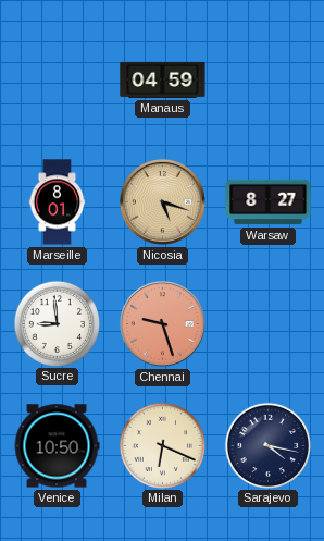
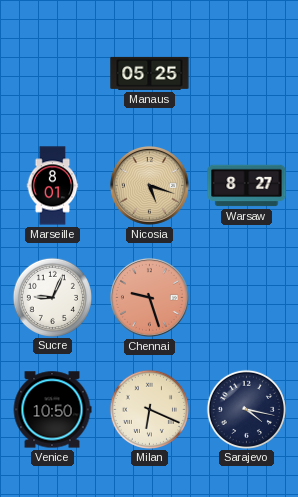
Manaus: 04:59 -> 05:25
Sucre: 8:59 -> 9:04
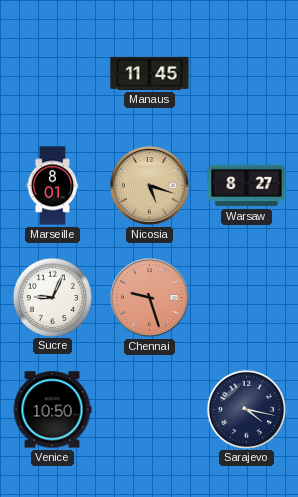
Manaus: 05:25 -> 11:45
Milan: 6:19 -> none
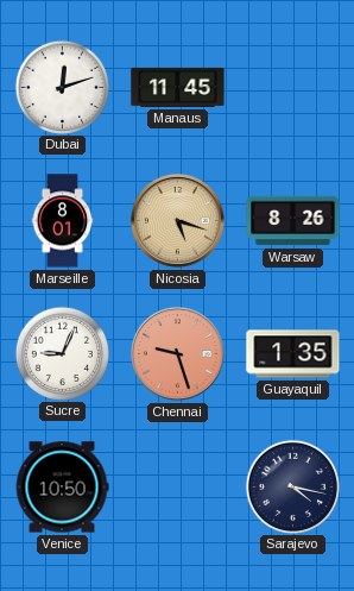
Dubai: none -> 12:12
Warsaw: 8:27 -> 8:26
Guayaquil: none -> 1:35
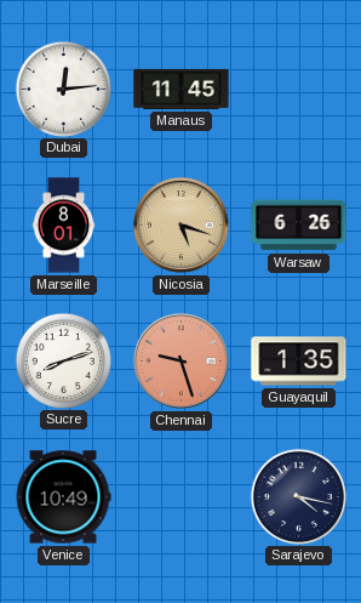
Dubai: 12:12 -> 12:14
Warsaw: 8:26 -> 6:26
Sucre: 9:04 -> 8:12
Venice: 10:50 -> 10:49
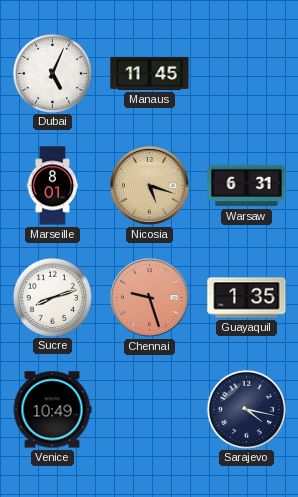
Dubai: 12:14 -> 5:04
Warsaw: 6:26 -> 6:31
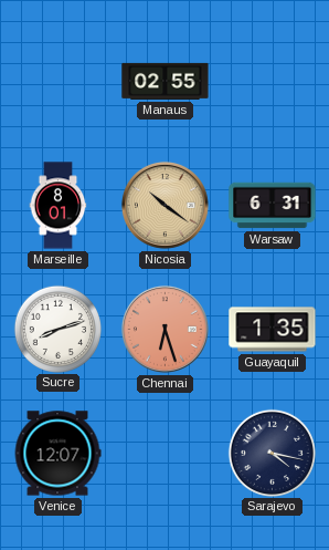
Dubai: 5:04 -> none
Manaus: 11:45 -> 02:55
Nicosia: 5:18 -> 10:21
Chennai: 9:27 -> 6:27
Venice: 10:49 -> 12:07
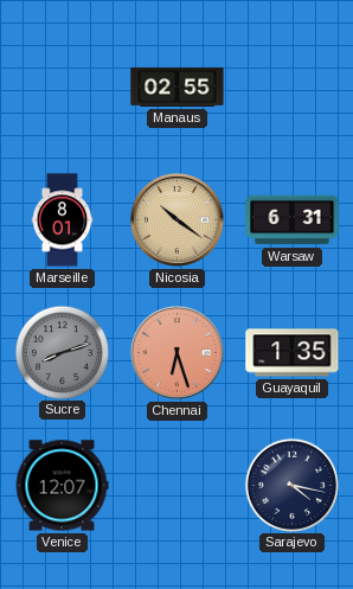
Sucre dial: white -> grey
